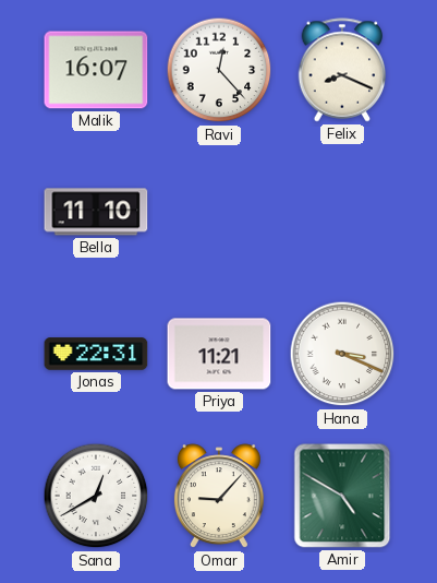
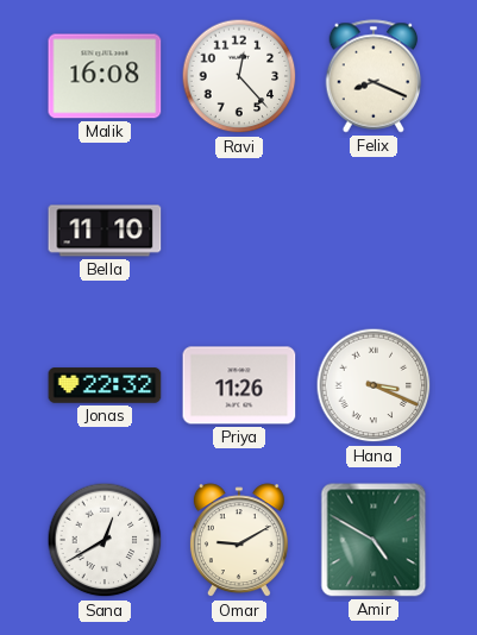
Malik: 16:07 -> 16:08
Jonas: 22:31 -> 22:32
Priya: 11:21 -> 11:26
Omar: 9:07 -> 9:10
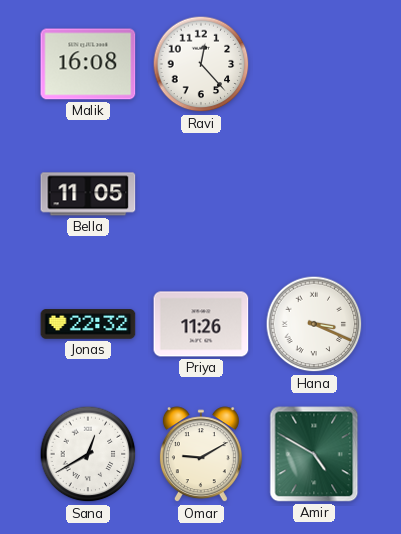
Felix: 8:19 -> none
Bella: 11:10 -> 11:05
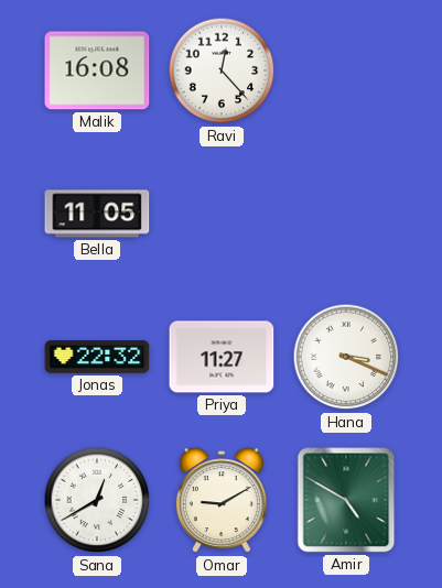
Priya: 11:26 -> 11:27
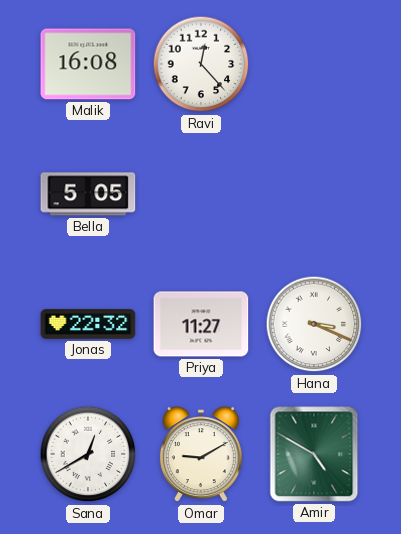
Bella: 11:05 -> 5:05
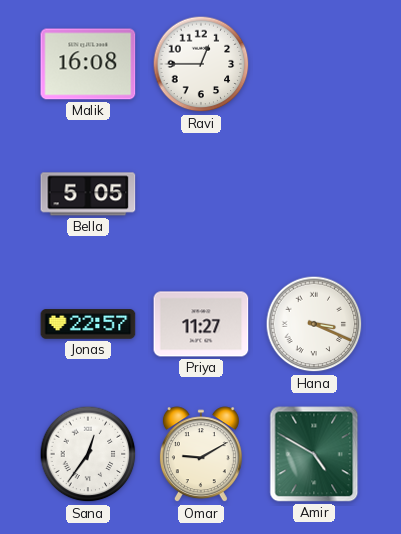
Ravi: 12:23 -> 12:45
Jonas: 22:32 -> 22:57
Sana: 12:40 -> 12:36
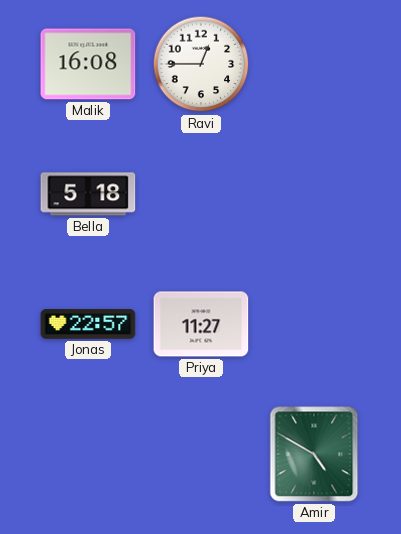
Bella: 5:05 -> 5:18
Hana: 3:19 -> none
Sana: 12:36 -> none
Omar: 9:10 -> none
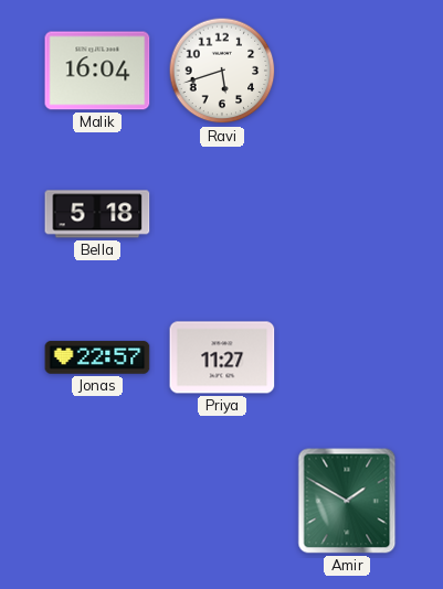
Malik: 16:08 -> 16:04
Ravi: 12:45 -> 5:42
Amir: 4:50 -> 1:50
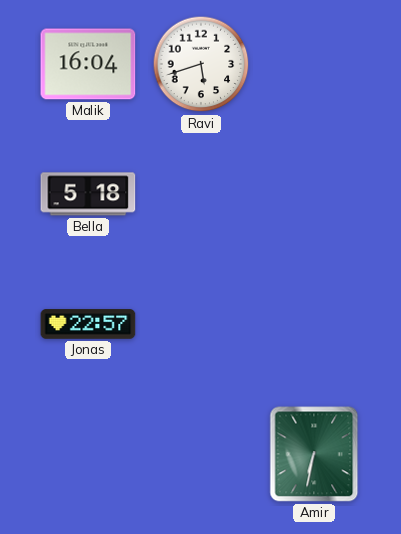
Priya: 11:27 -> none
Amir: 1:50 -> 6:32
